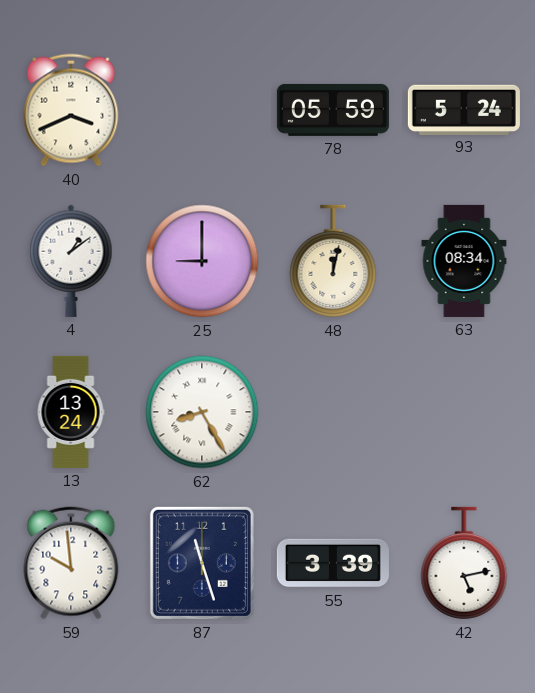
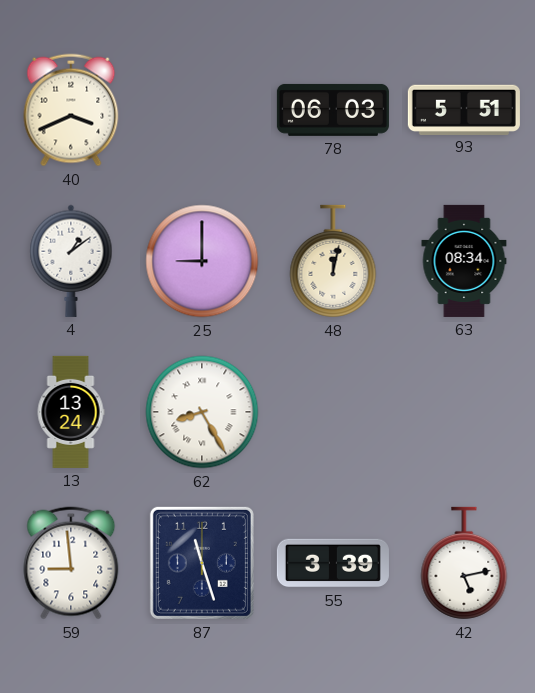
78: 05:59 -> 06:03
93: 5:24 -> 5:51
59: 9:59 -> 8:59
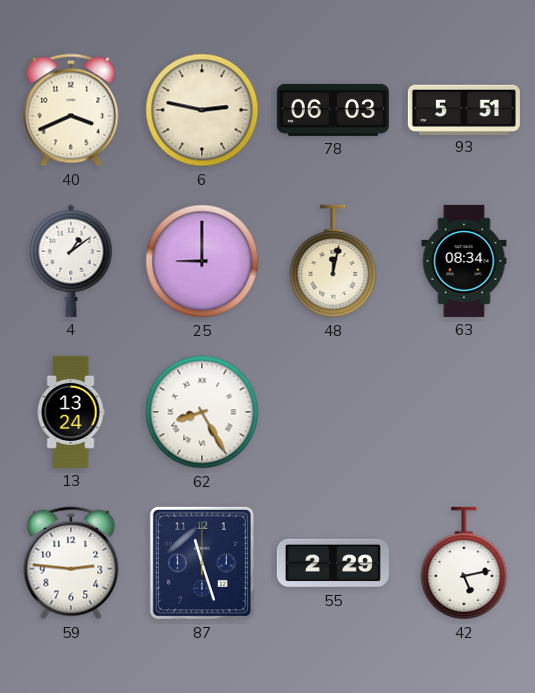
6: none -> 2:47
59: 8:59 -> 2:46
55: 3:39 -> 2:29
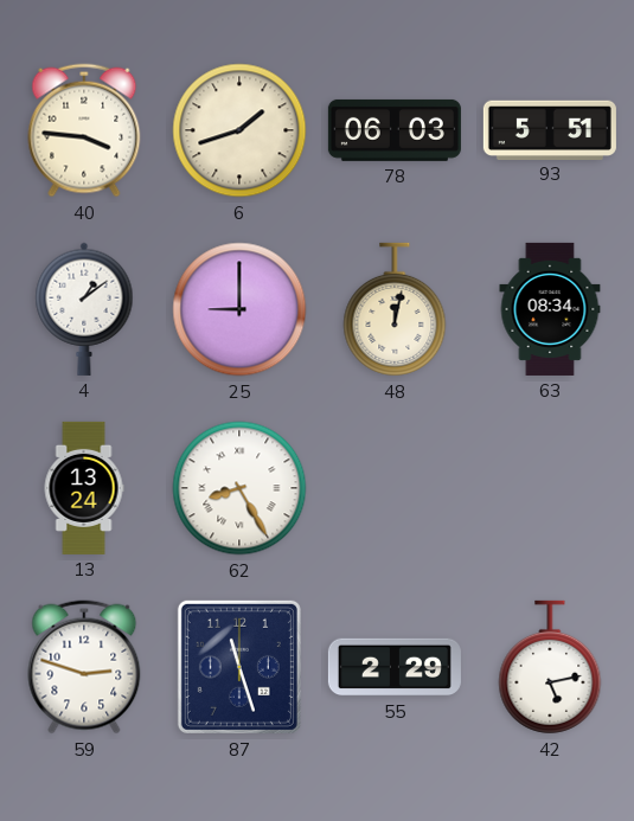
40: 3:41 -> 3:46
6: 2:47 -> 1:42
59: 2:46 -> 2:48
